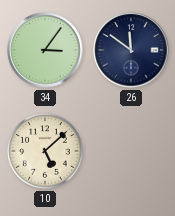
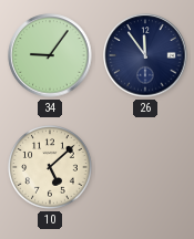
34: 3:06 -> 9:06
26: 11:51 -> 11:54
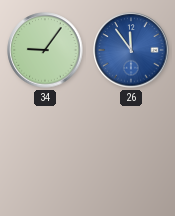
26 dial: navy -> blue
10: 5:08 -> none
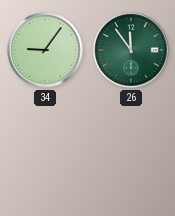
26 dial: blue -> green
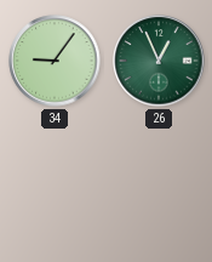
26: 11:54 -> 12:56
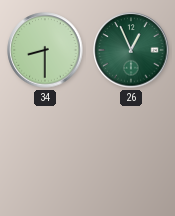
34: 9:06 -> 8:30
